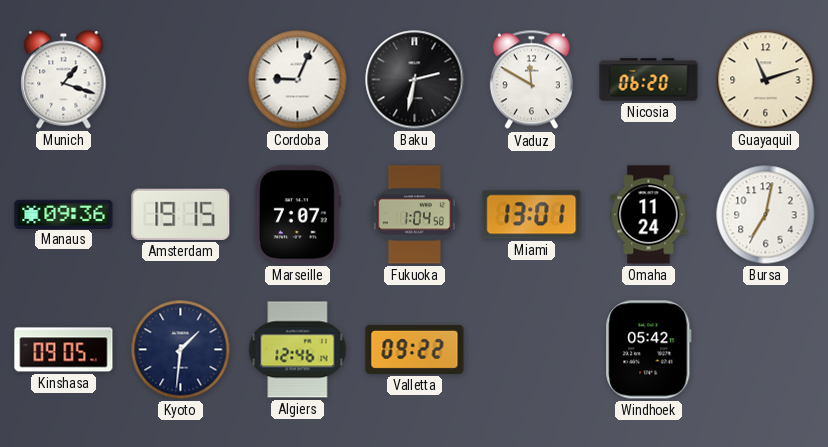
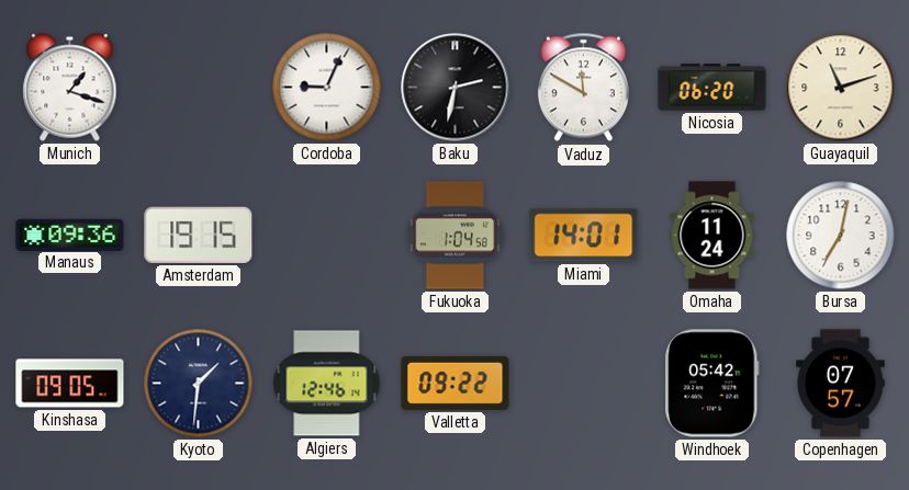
Marseille: 7:07 -> none
Miami: 13:01 -> 14:01
Copenhagen: none -> 07:57
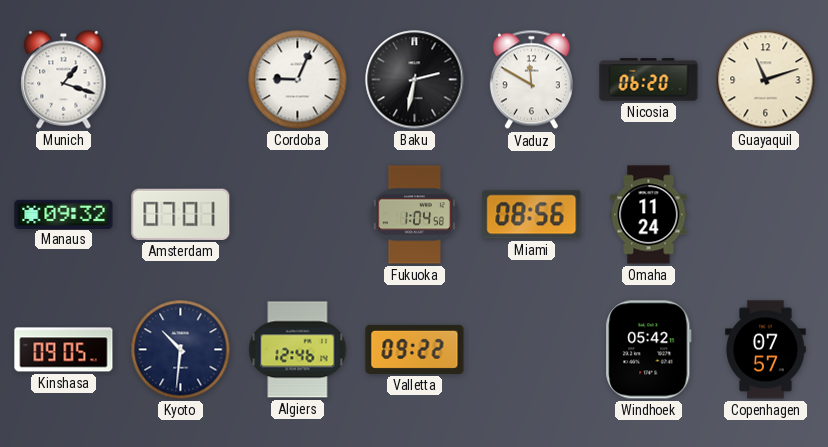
Manaus: 09:36 -> 09:32
Amsterdam: 19:15 -> 07:01
Miami: 14:01 -> 08:56
Bursa: 7:02 -> none
Kyoto: 1:31 -> 10:31
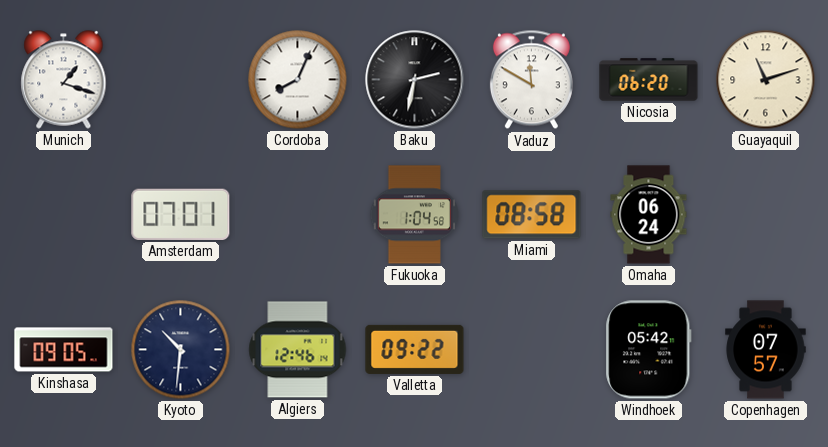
Cordoba: 9:04 -> 8:04
Manaus: 09:32 -> none
Miami: 08:56 -> 08:58
Omaha: 11:24 -> 06:24
